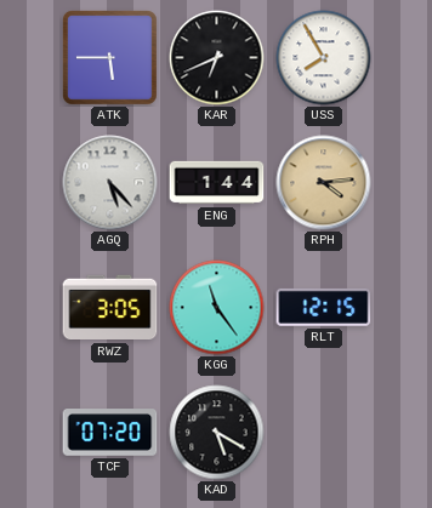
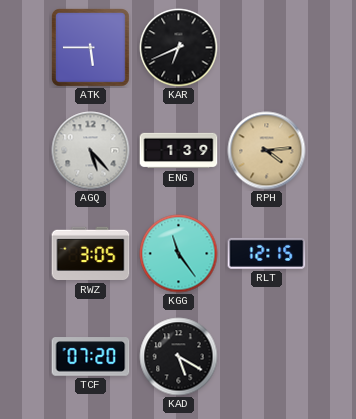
USS: 7:55 -> none
ENG: 1:44 -> 1:39
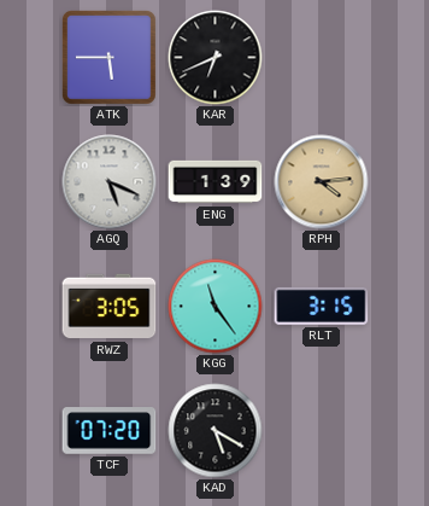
AGQ: 5:23 -> 5:19
RLT: 12:15 -> 3:15
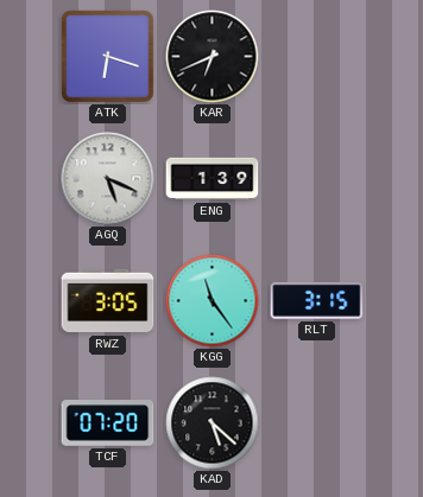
ATK: 5:45 -> 6:18
RPH: 4:14 -> none
KAD: 5:20 -> 5:22
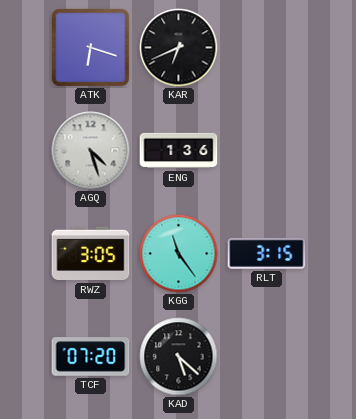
AGQ: 5:19 -> 4:27
ENG: 1:39 -> 1:36
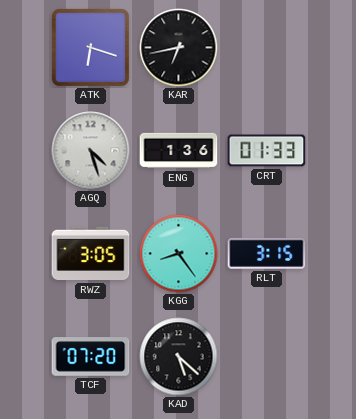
KAR: 6:41 -> 6:43
CRT: none -> 01:33
KGG: 11:24 -> 8:24
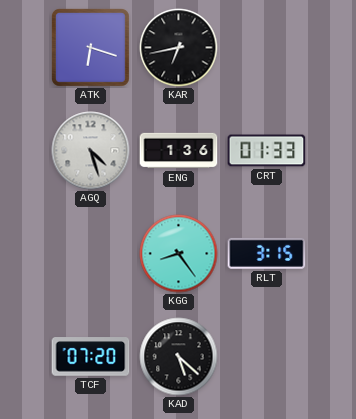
RWZ: 3:05 -> none
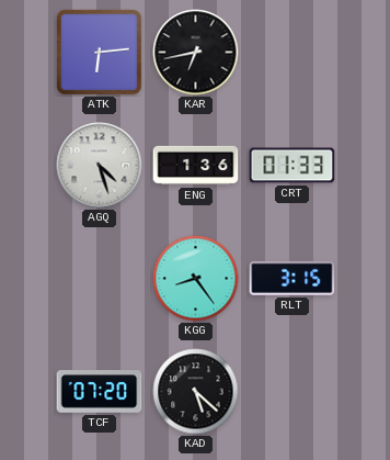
ATK: 6:18 -> 6:14
